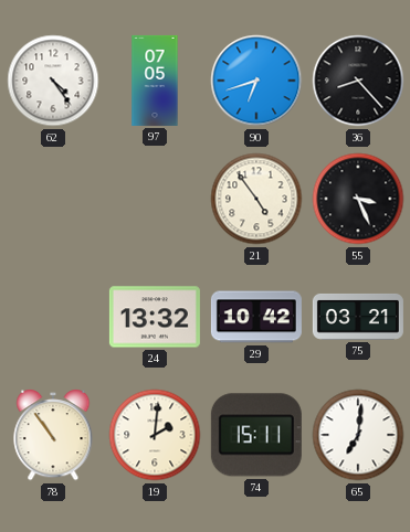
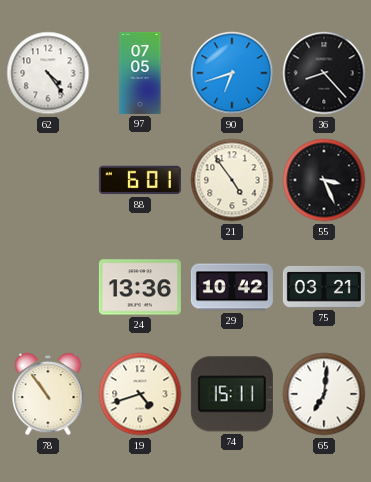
88: none -> 6:01
24: 13:32 -> 13:36
19: 2:01 -> 4:42
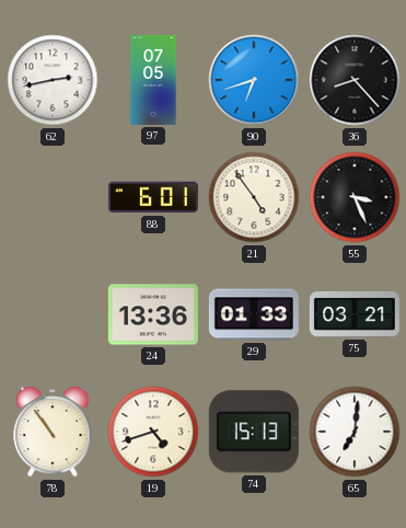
62: 4:24 -> 2:43
29: 10:42 -> 01:33
74: 15:11 -> 15:13
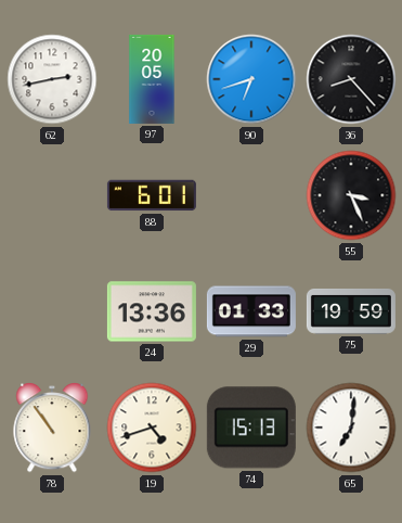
97: 07:05 -> 20:05
21: 4:54 -> none
75: 03:21 -> 19:59
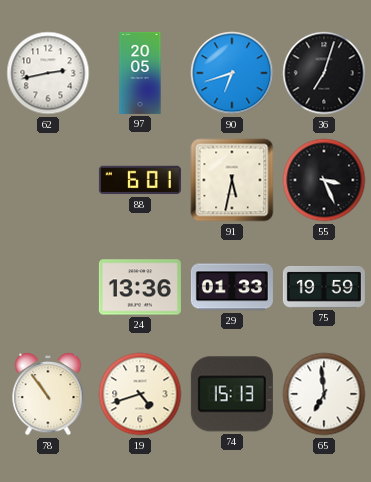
36: 8:23 -> 7:03
91: none -> 5:32
65: 7:01 -> 6:59
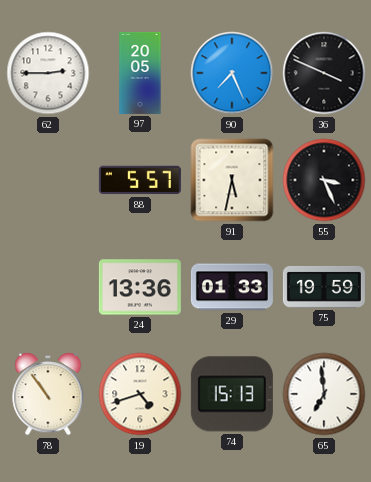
62: 2:43 -> 2:45
90: 6:42 -> 7:26
36: 7:03 -> 3:49
88: 6:01 -> 5:57
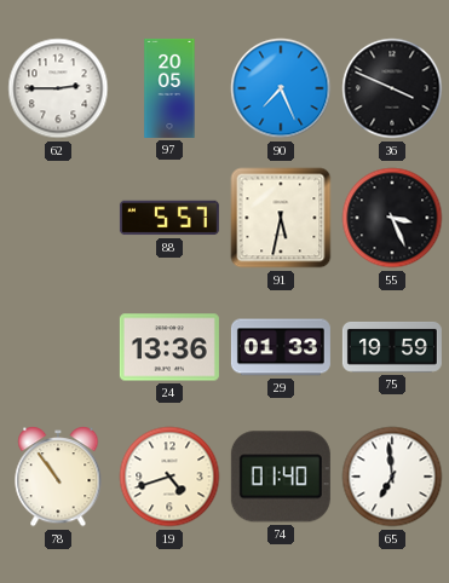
74: 15:13 -> 01:40
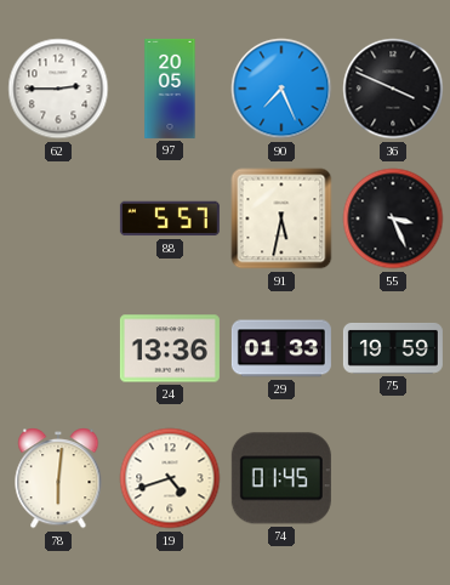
78: 10:54 -> 6:01
74: 01:40 -> 01:45
65: 6:59 -> none
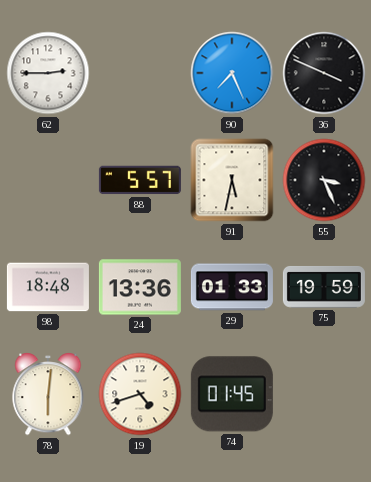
97: 20:05 -> none
98: none -> 18:48
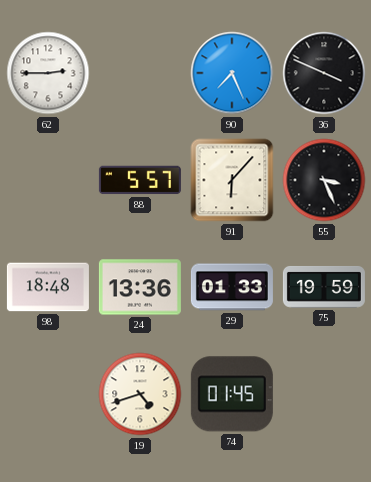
91: 5:32 -> 6:07
78: 6:01 -> none
